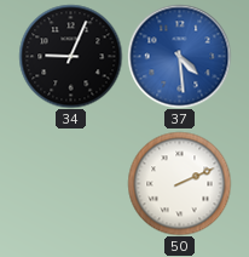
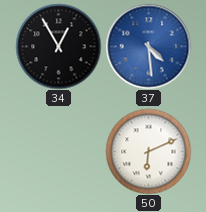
34: 9:04 -> 12:55
50: 2:11 -> 6:11
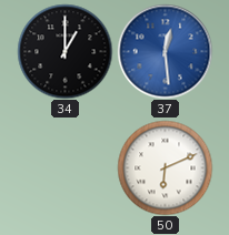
34: 12:55 -> 1:00
37: 4:29 -> 12:29
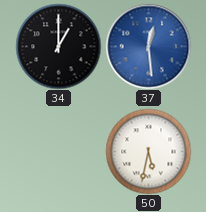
50: 6:11 -> 5:32
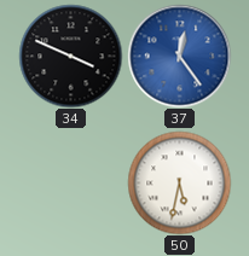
34: 1:00 -> 3:49
37: 12:29 -> 12:24
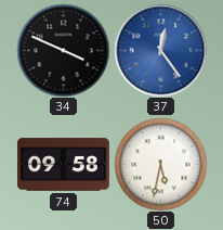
74: none -> 09:58
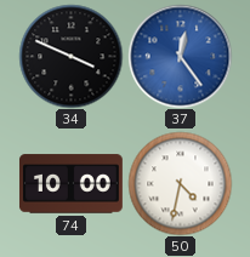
74: 09:58 -> 10:00
50: 5:32 -> 4:32
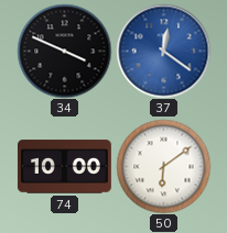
37: 12:24 -> 12:21
50: 4:32 -> 6:09
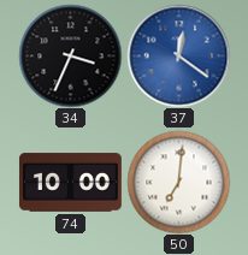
34: 3:49 -> 3:34
50: 6:09 -> 7:01
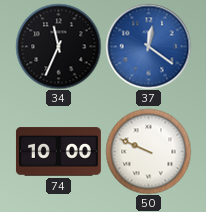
34: 3:34 -> 11:34
50: 7:01 -> 9:49
